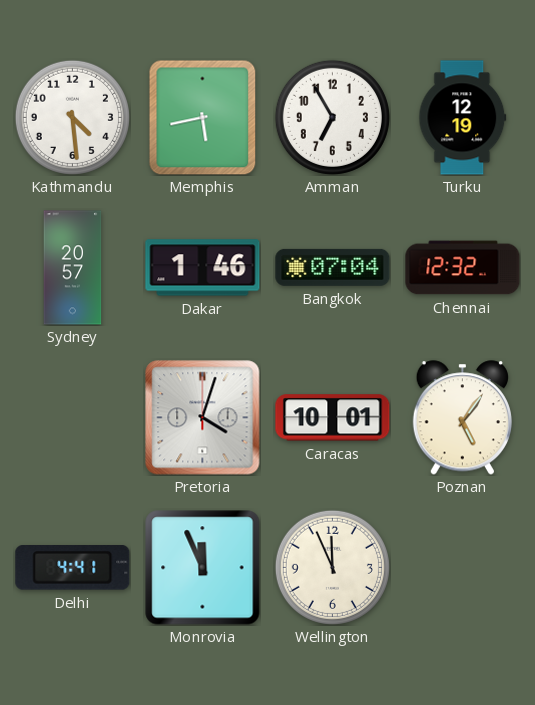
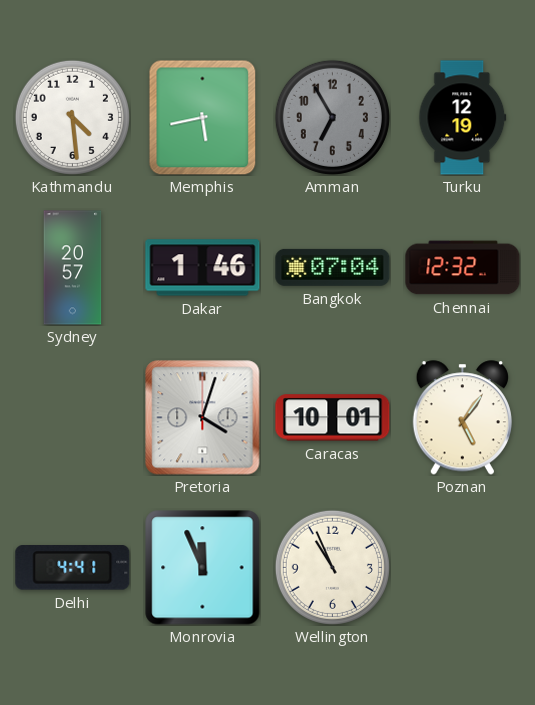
Amman dial: white -> grey
Wellington: 11:56 -> 10:56
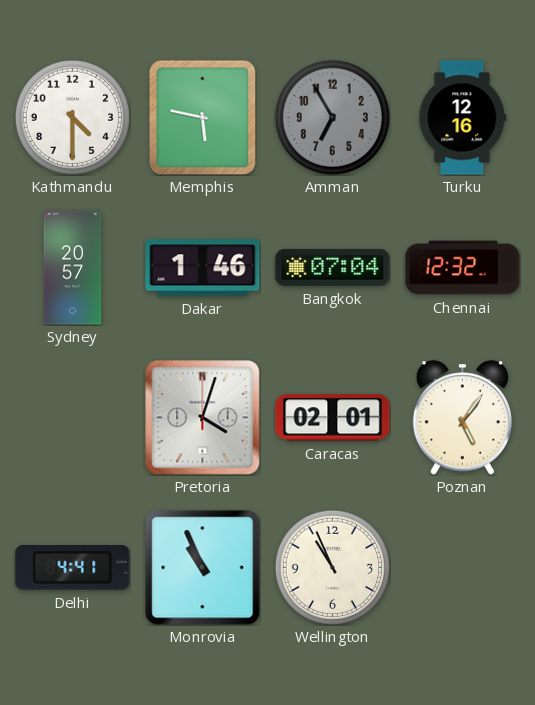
Kathmandu: 4:29 -> 4:30
Memphis: 5:43 -> 5:47
Turku: 12:19 -> 12:16
Caracas: 10:01 -> 02:01
Monrovia: 11:56 -> 10:56
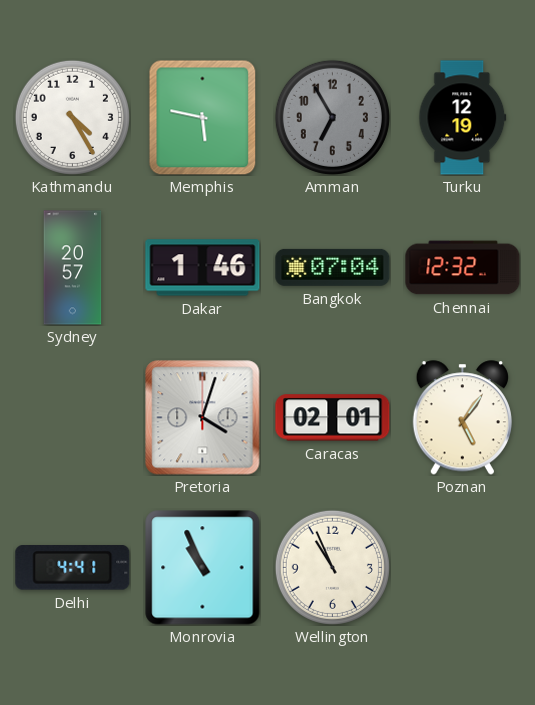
Kathmandu: 4:30 -> 4:25
Turku: 12:16 -> 12:19
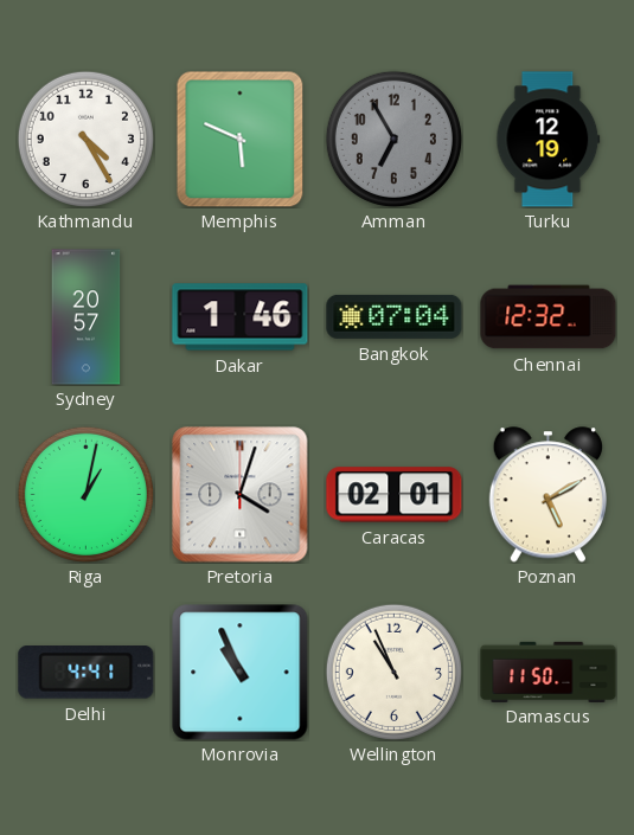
Memphis: 5:47 -> 5:49
Riga: none -> 1:02
Poznan: 5:06 -> 5:10
Damascus: none -> 11:50
